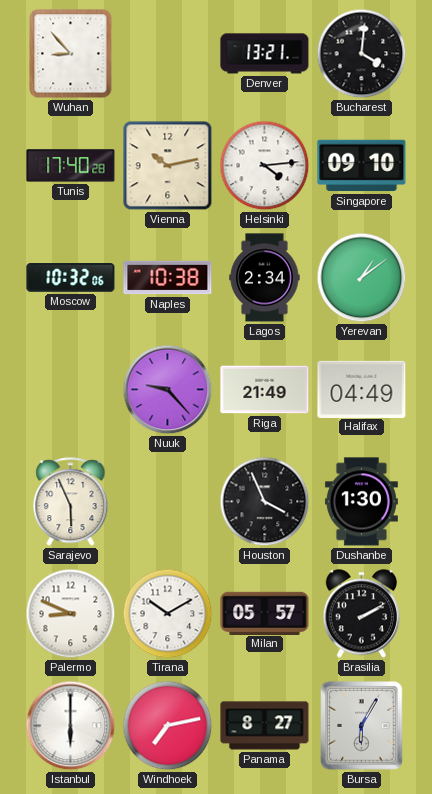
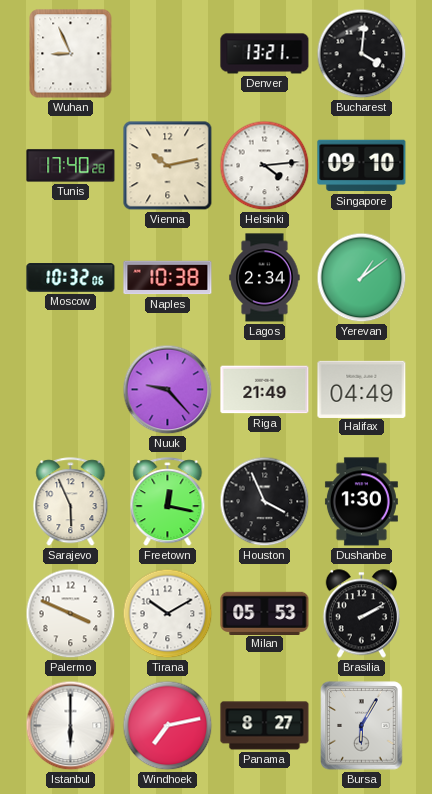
Wuhan: 8:53 -> 8:56
Freetown: none -> 12:17
Palermo: 8:49 -> 3:49
Milan: 05:57 -> 05:53
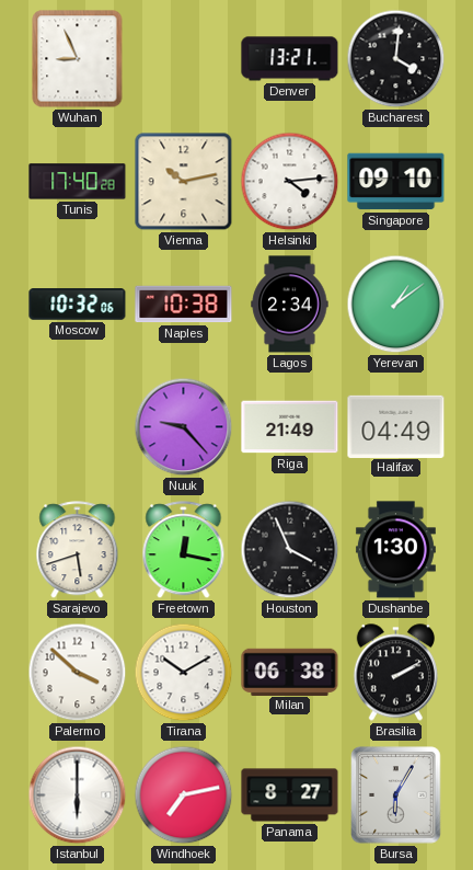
Sarajevo: 5:56 -> 5:42
Palermo: 3:49 -> 3:52
Milan: 05:53 -> 06:38
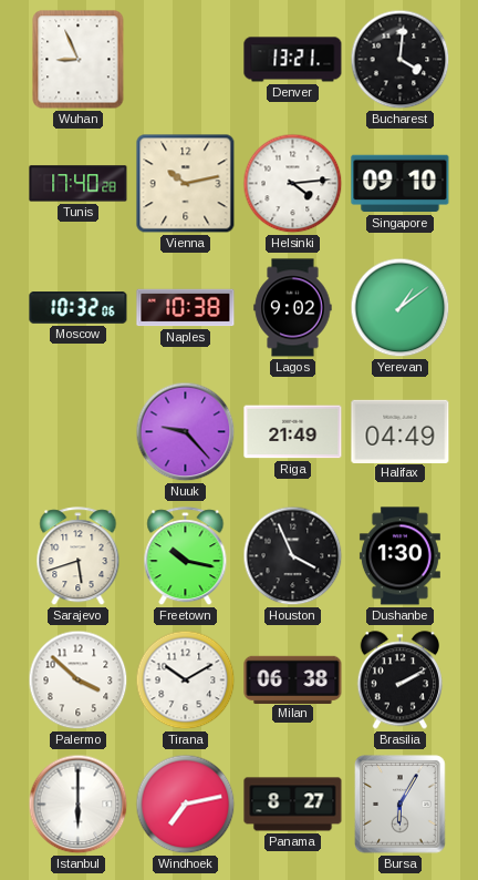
Lagos: 2:34 -> 9:02
Freetown: 12:17 -> 10:17
